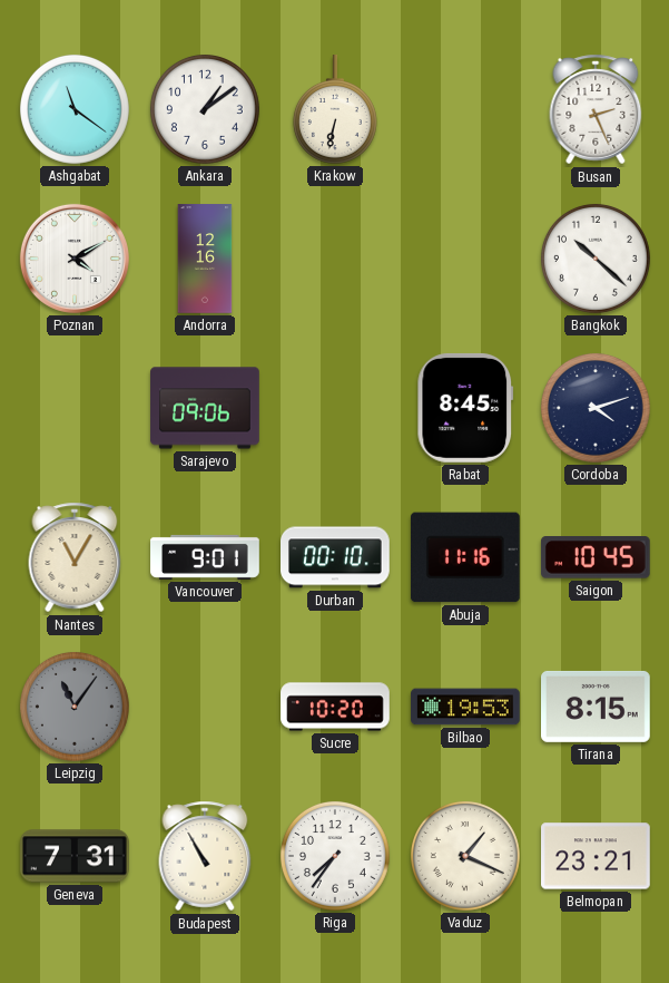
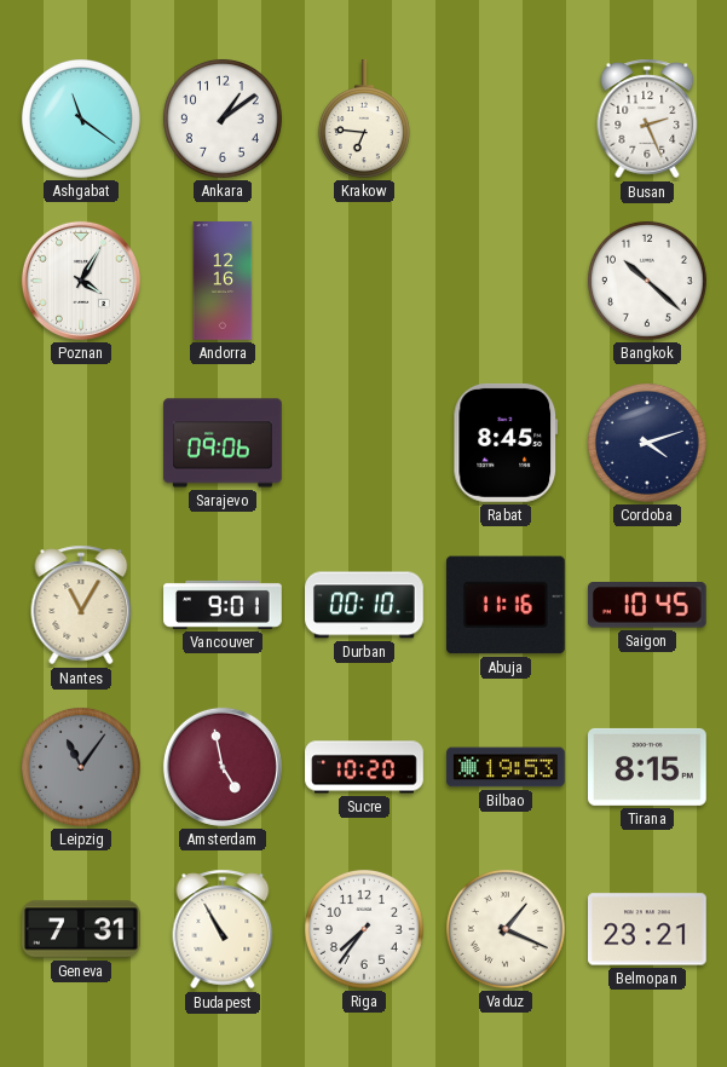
Krakow: 6:32 -> 6:46
Poznan: 4:10 -> 4:05
Amsterdam: none -> 4:58
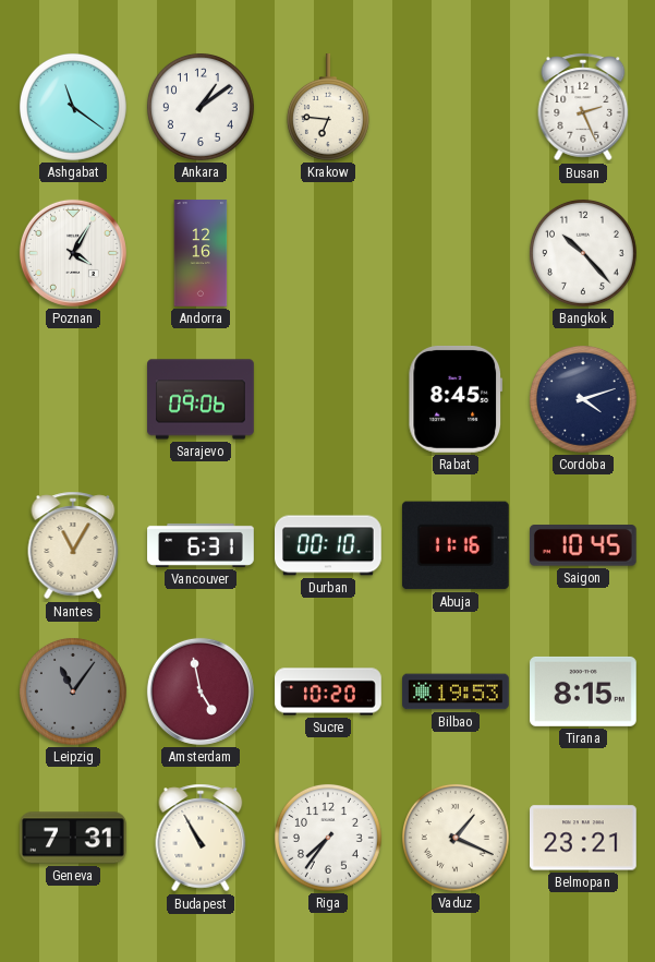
Bangkok: 10:22 -> 10:23
Vancouver: 9:01 -> 6:31
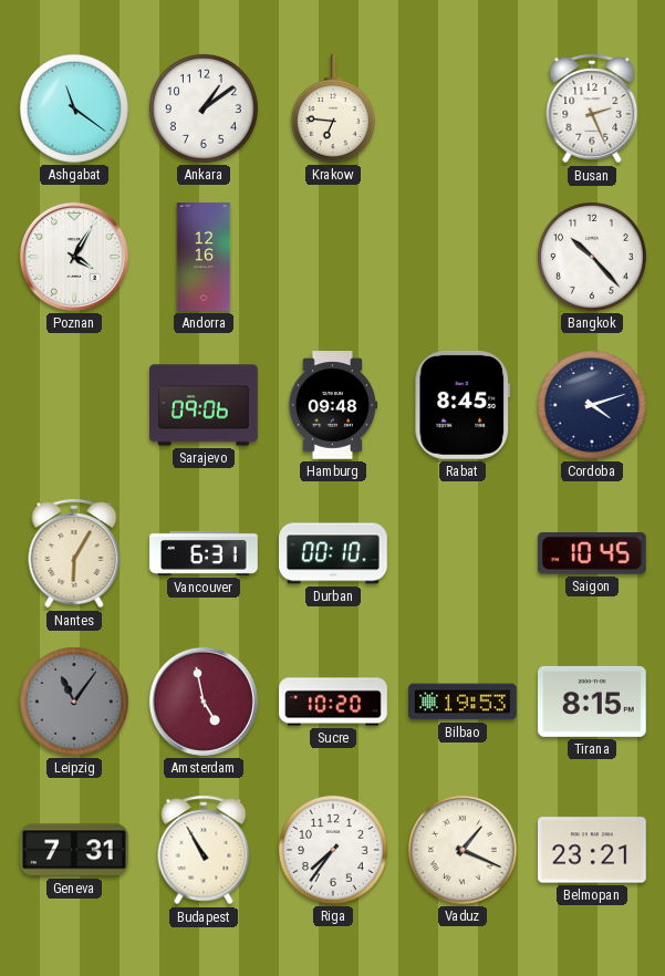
Hamburg: none -> 09:48
Nantes: 11:05 -> 6:05
Abuja: 11:16 -> none
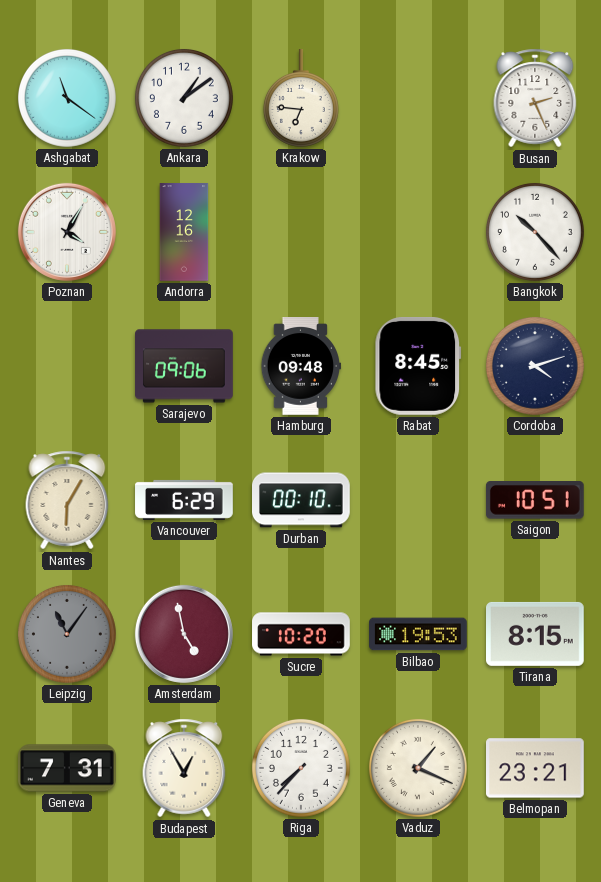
Vancouver: 6:31 -> 6:29
Saigon: 10:45 -> 10:51
Budapest: 10:55 -> 12:55
Riga: 7:36 -> 7:37
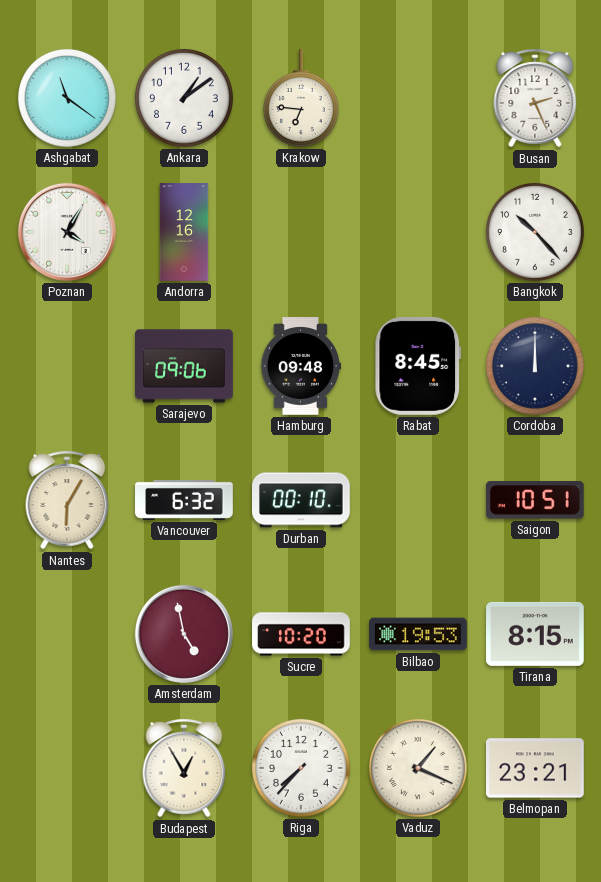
Cordoba: 4:12 -> 12:00
Vancouver: 6:29 -> 6:32
Leipzig: 11:06 -> none
Geneva: 7:31 -> none
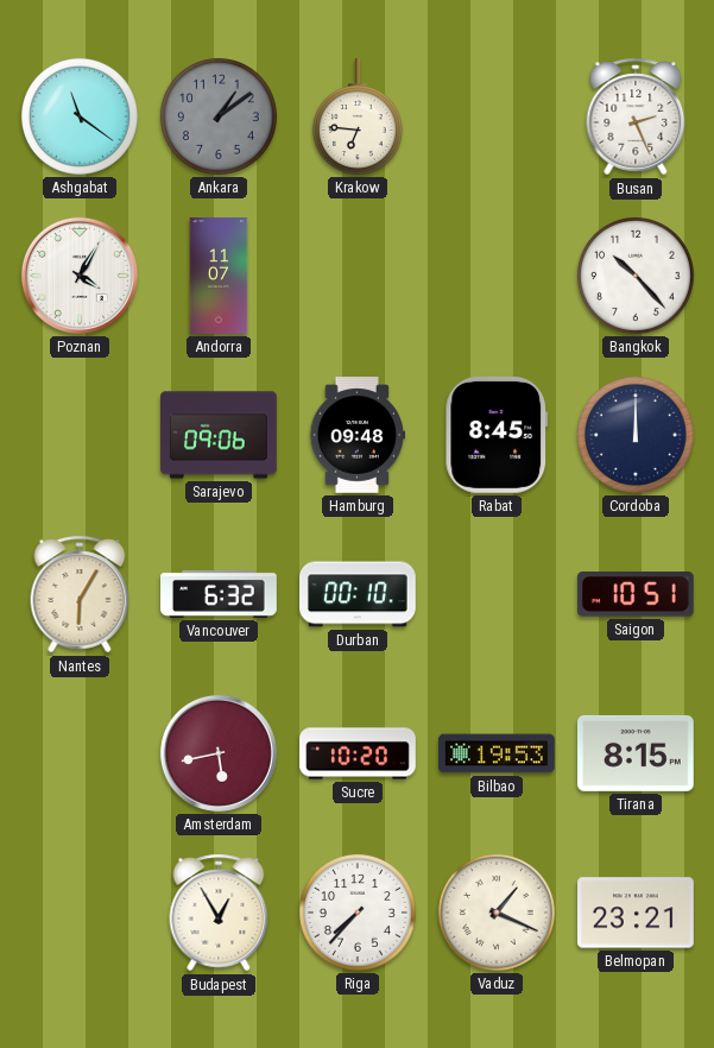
Ankara dial: white -> grey
Andorra: 12:16 -> 11:07
Amsterdam: 4:58 -> 5:43
